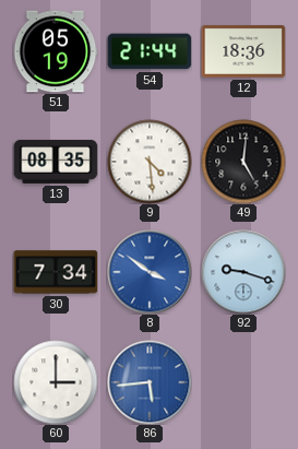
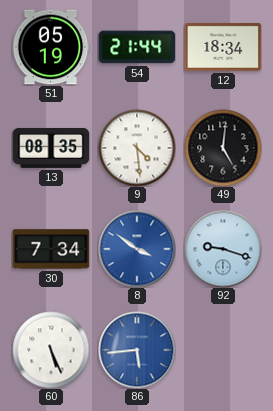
12: 18:36 -> 18:34
60: 3:00 -> 5:26
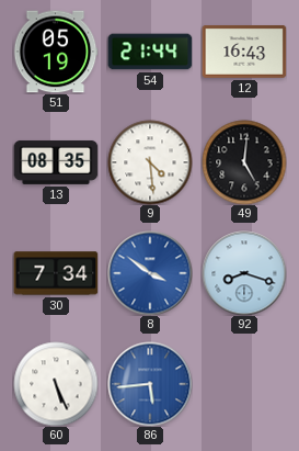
12: 18:34 -> 16:43
92: 9:18 -> 8:18
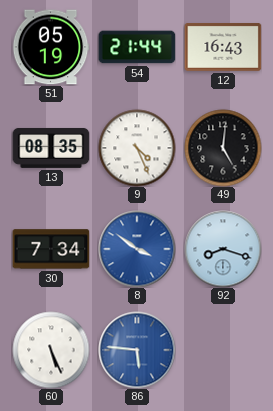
9: 4:29 -> 4:26
86: 5:44 -> 5:46
